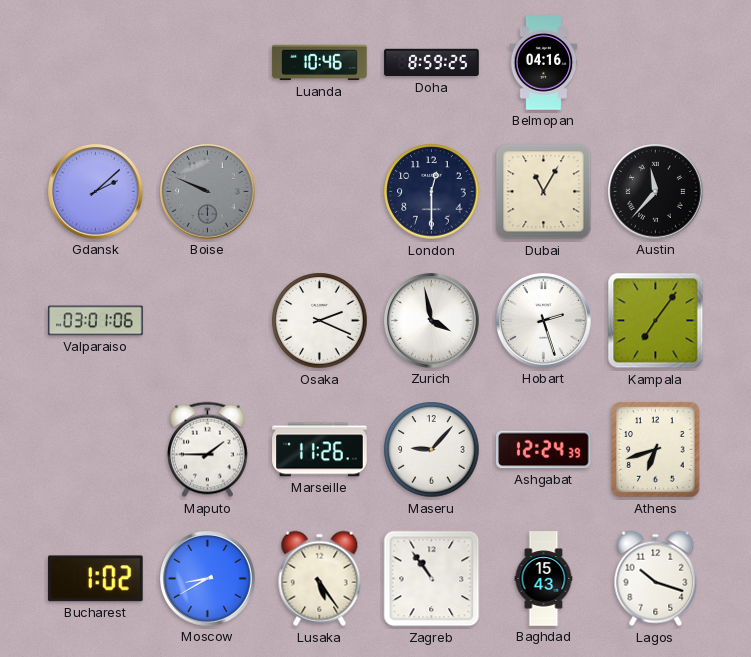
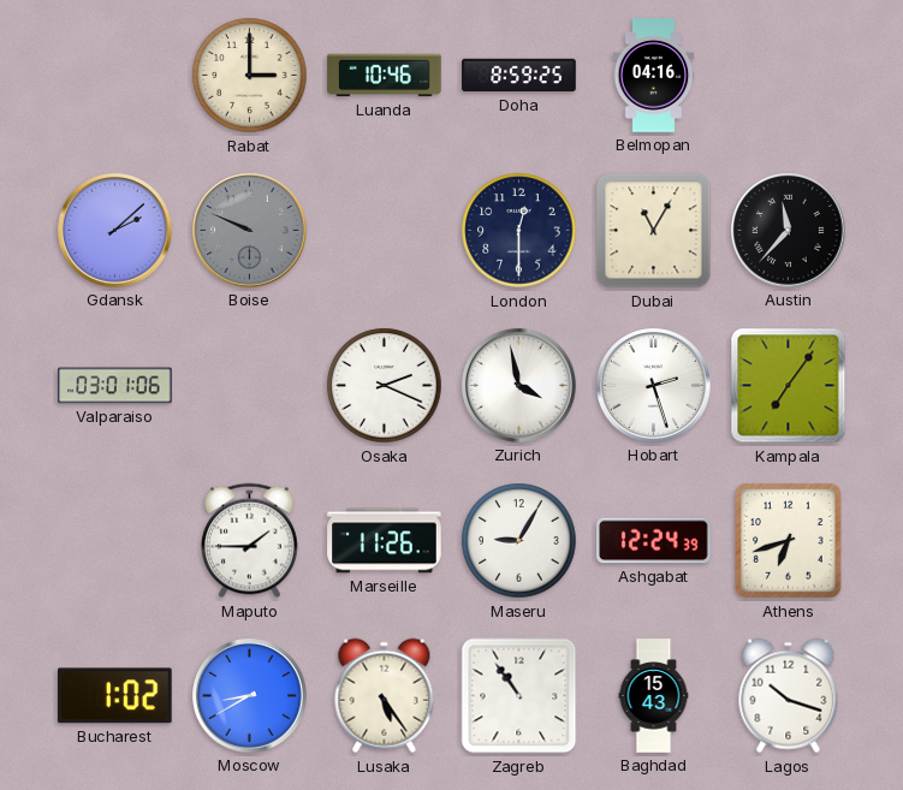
Rabat: none -> 3:00
Maseru: 9:07 -> 9:05
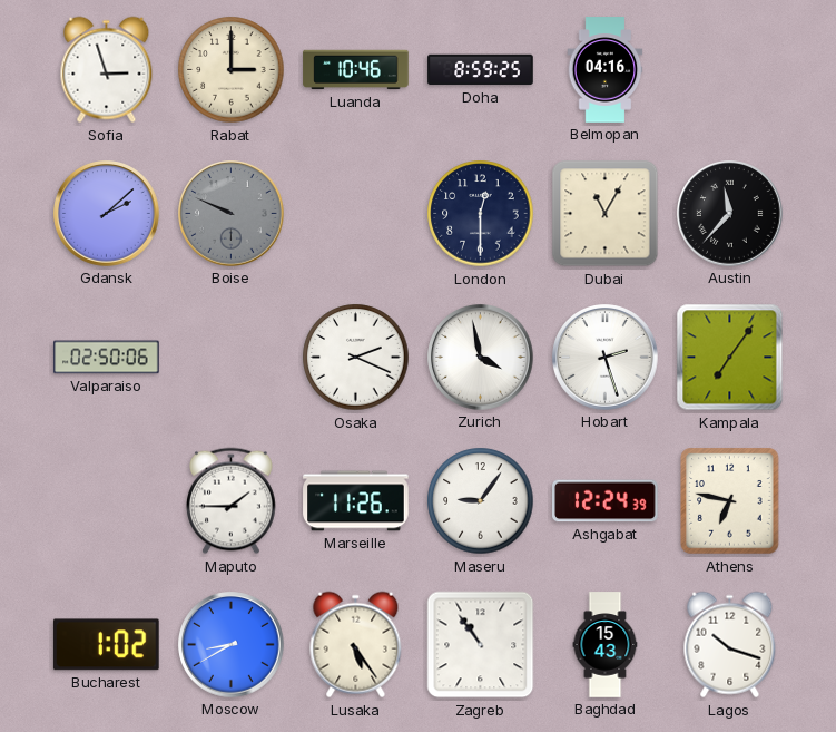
Sofia: none -> 2:57
Valparaiso: 03:01 -> 02:50
Maseru: 9:05 -> 9:06
Athens: 6:42 -> 6:47
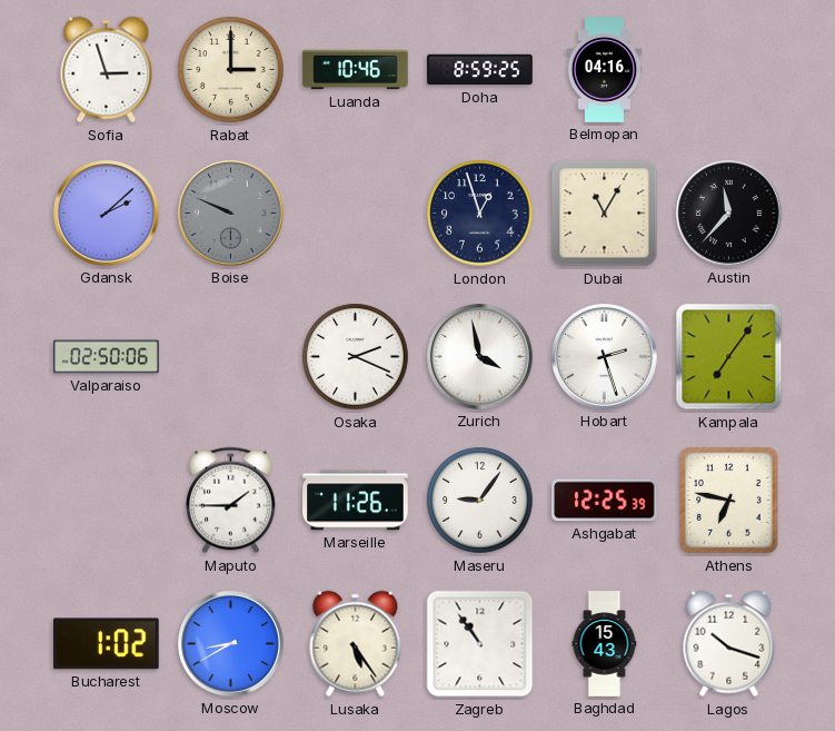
London: 12:30 -> 12:57
Ashgabat: 12:24 -> 12:25
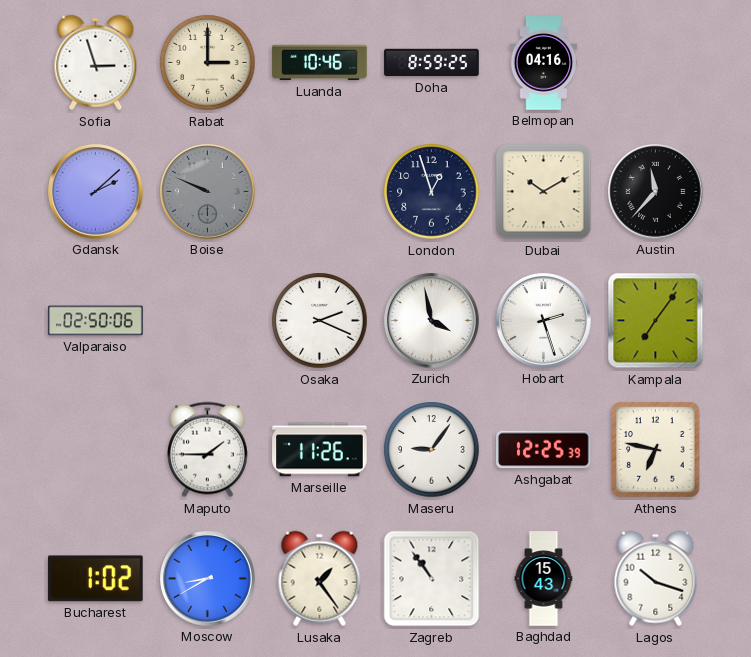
Dubai: 11:05 -> 10:10
Lusaka: 5:24 -> 1:24
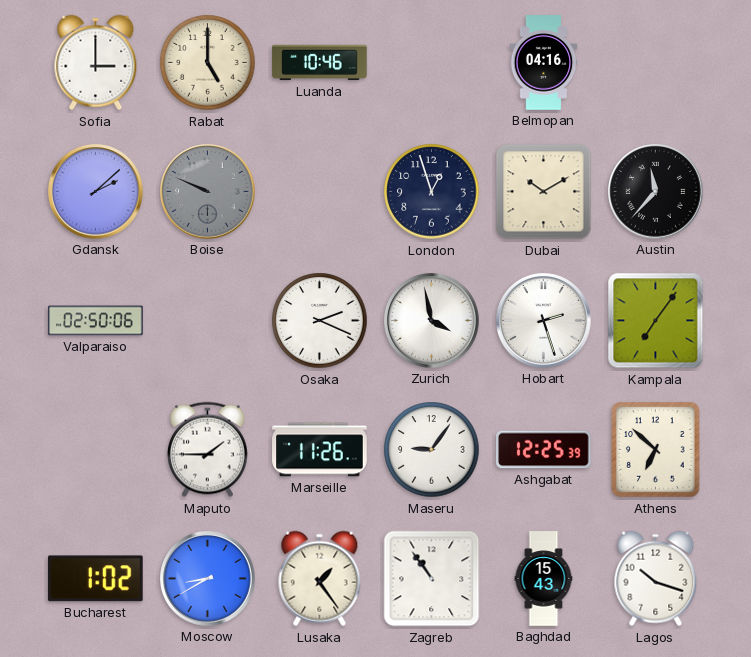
Sofia: 2:57 -> 3:00
Rabat: 3:00 -> 5:00
Doha: 8:59 -> none
Athens: 6:47 -> 6:52
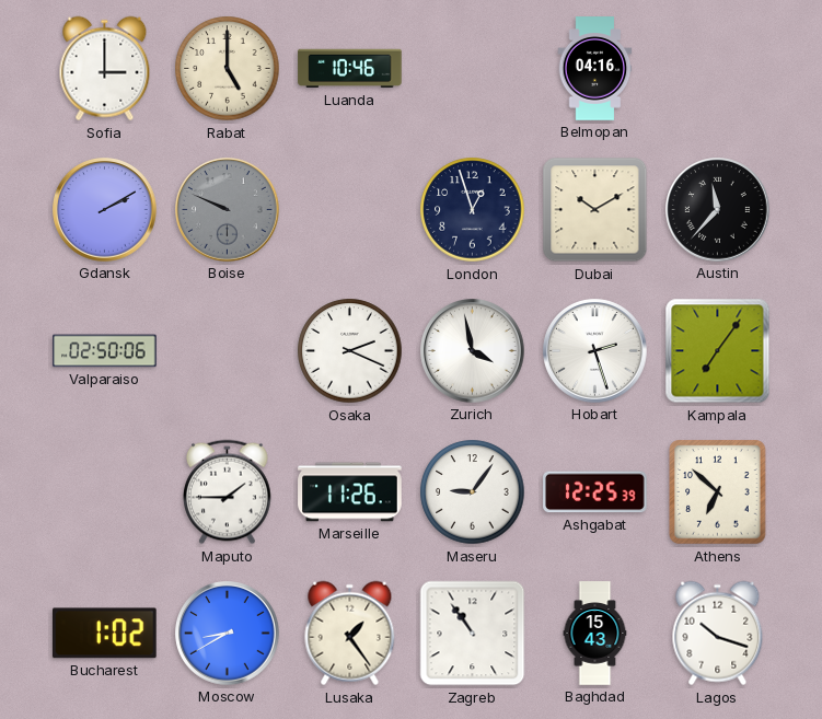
Gdansk: 2:08 -> 2:10
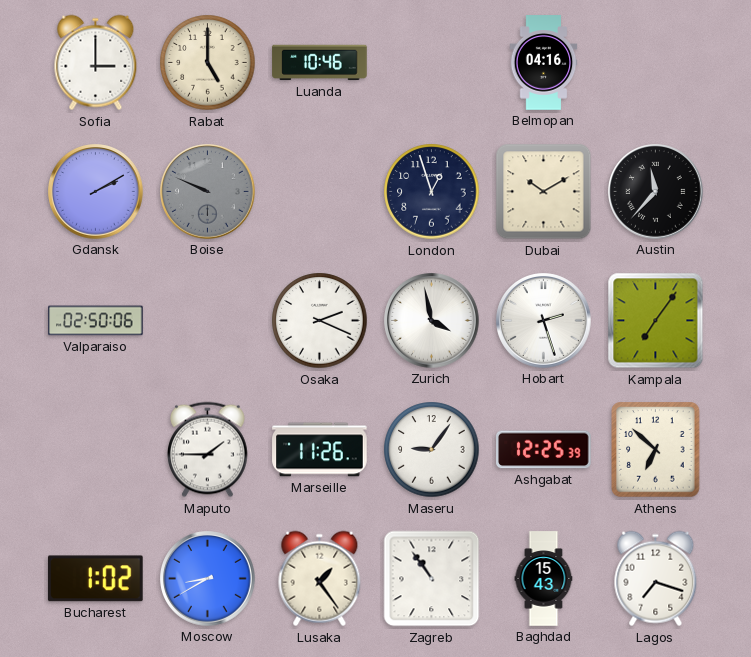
Lagos: 10:18 -> 7:18
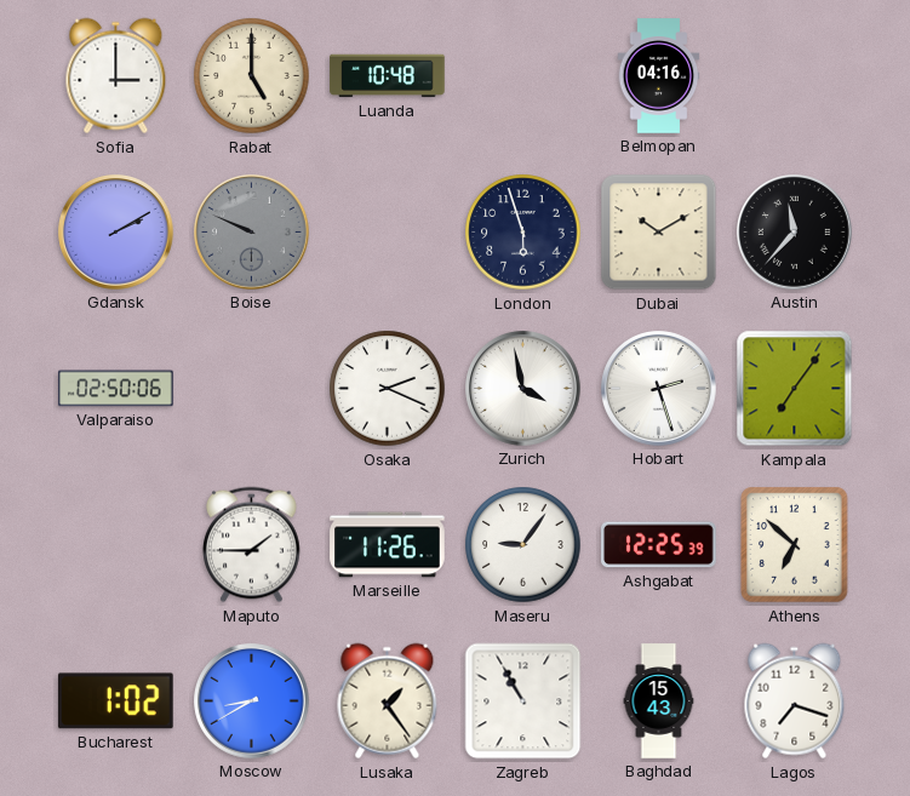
Luanda: 10:46 -> 10:48
London: 12:57 -> 5:57
Zagreb: 10:54 -> 10:55
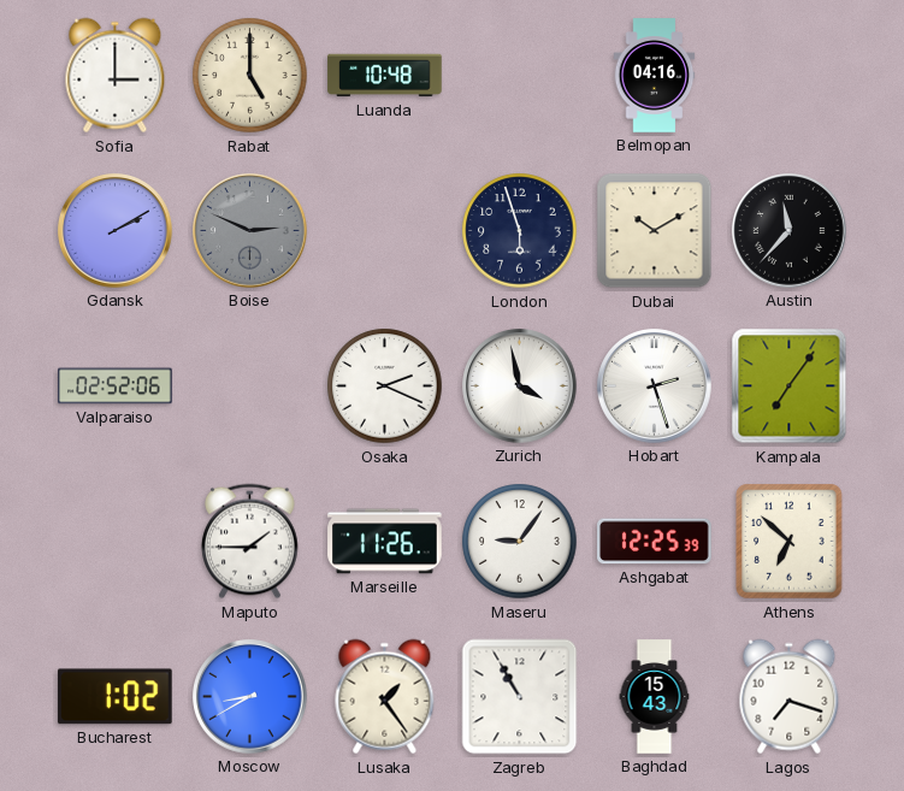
Boise: 9:49 -> 2:49
Valparaiso: 02:50 -> 02:52
